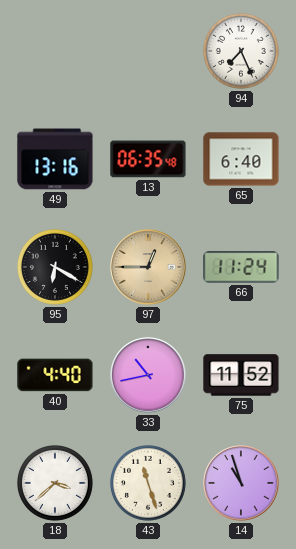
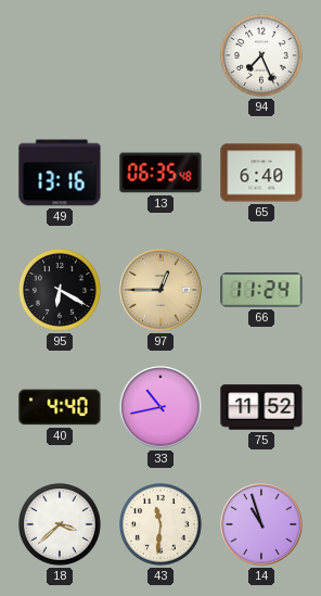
43: 11:27 -> 11:31
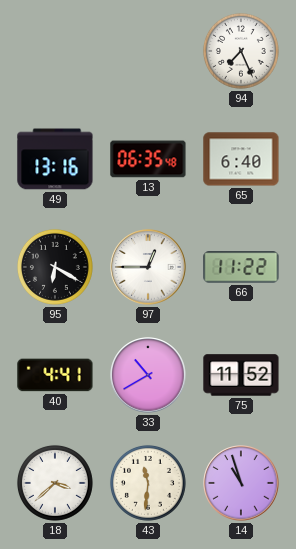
97 dial: champagne -> white
66: 11:24 -> 11:22
40: 4:40 -> 4:41
33: 10:43 -> 10:40
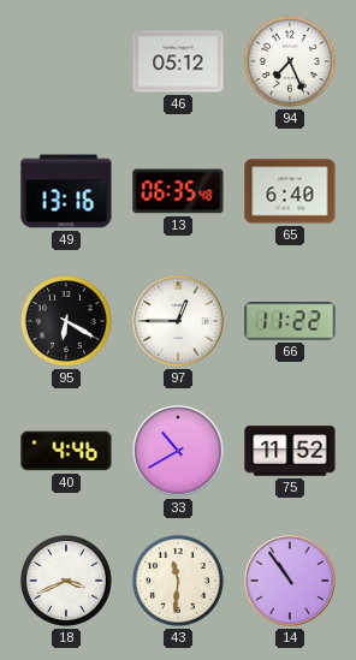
46: none -> 05:12
40: 4:41 -> 4:46
18: 3:38 -> 3:41
14: 10:57 -> 10:54
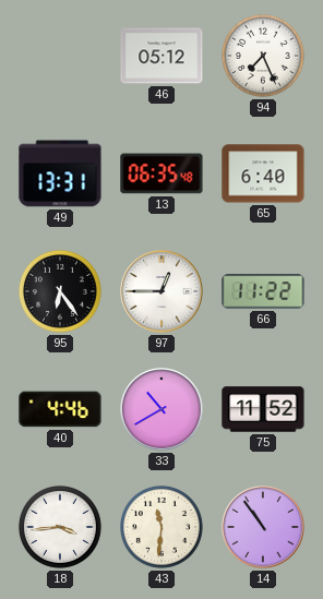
49: 13:16 -> 13:31
95: 6:20 -> 6:24
18: 3:41 -> 3:44
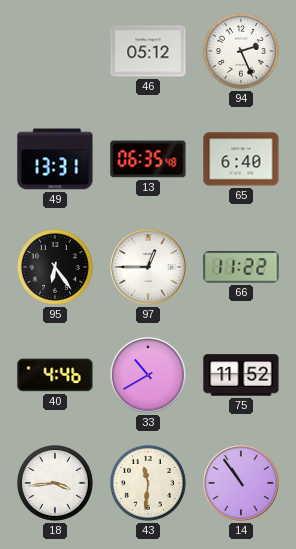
94: 7:26 -> 2:26
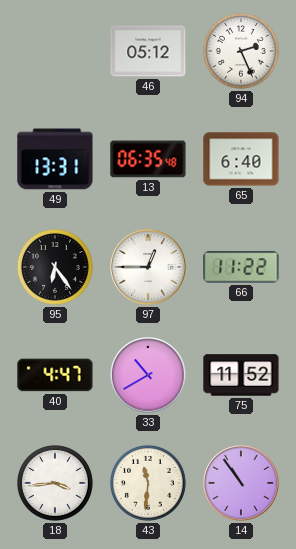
40: 4:46 -> 4:47
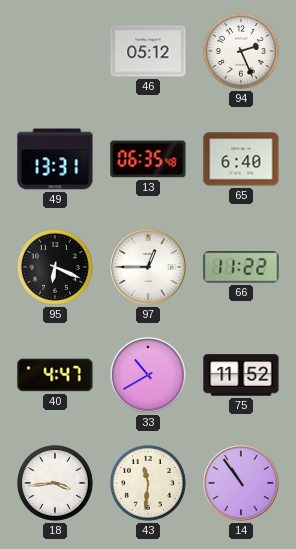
95: 6:24 -> 6:19
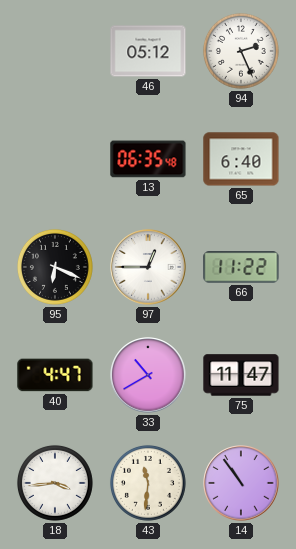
49: 13:31 -> none
75: 11:52 -> 11:47
